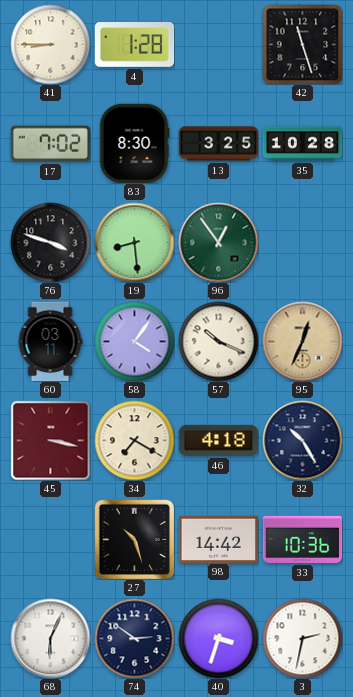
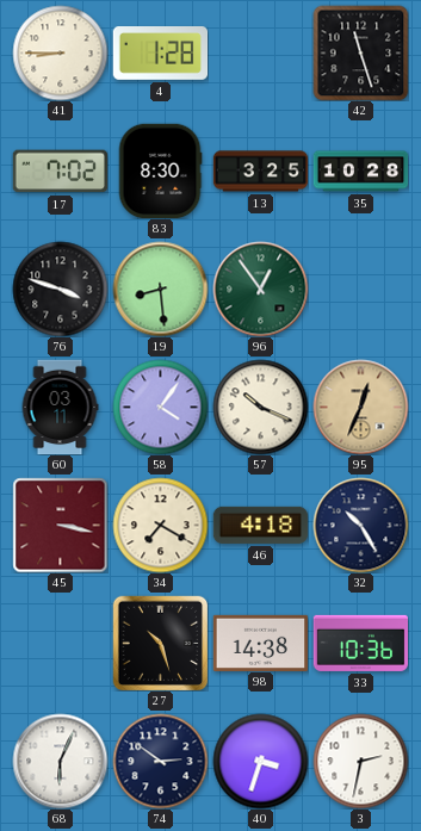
98: 14:42 -> 14:38
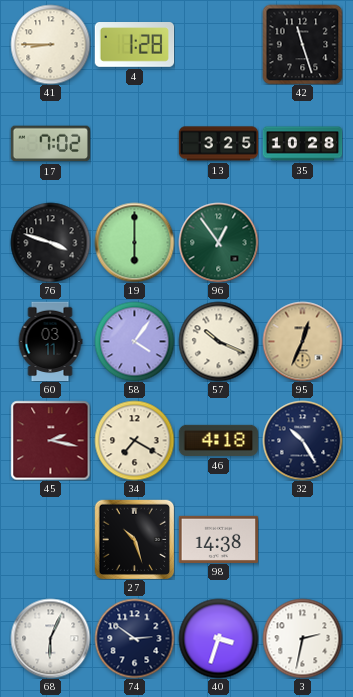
83: 8:30 -> none
19: 8:29 -> 6:00
45: 3:17 -> 2:17
33: 10:36 -> none
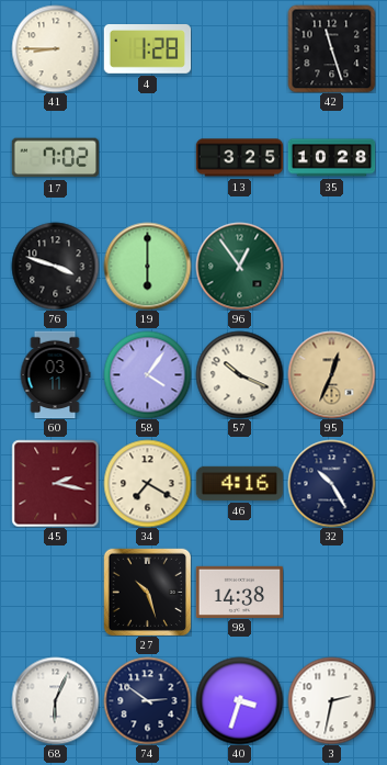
46: 4:18 -> 4:16
